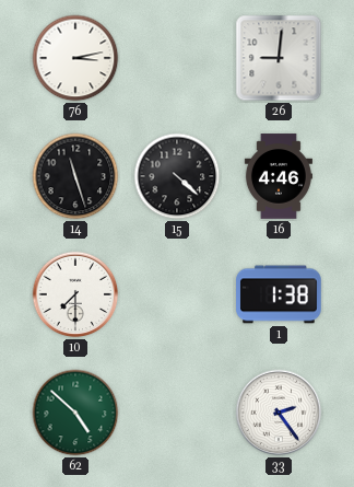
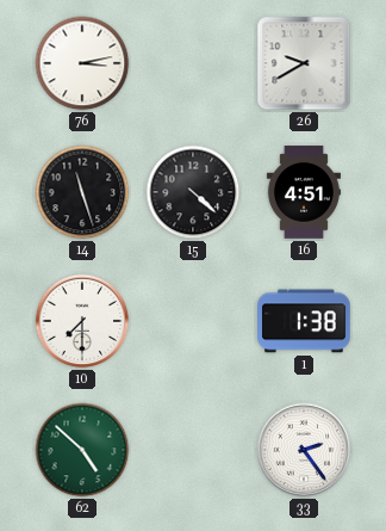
26: 9:01 -> 9:40
16: 4:46 -> 4:51
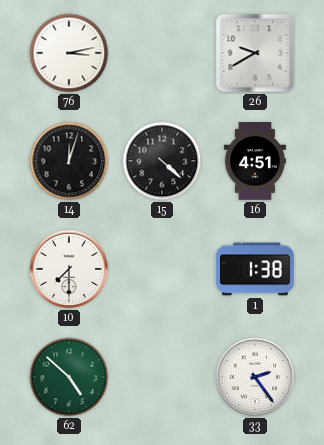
14: 11:27 -> 12:03
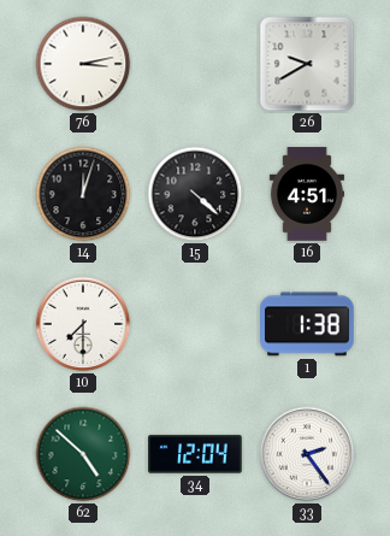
34: none -> 12:04
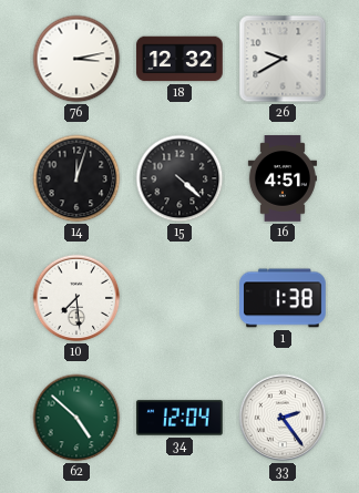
18: none -> 12:32
10: 7:30 -> 7:29
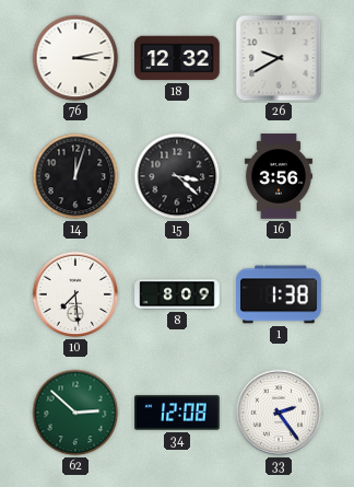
15: 4:22 -> 3:22
16: 4:51 -> 3:56
8: none -> 8:09
62: 4:52 -> 2:52
34: 12:04 -> 12:08
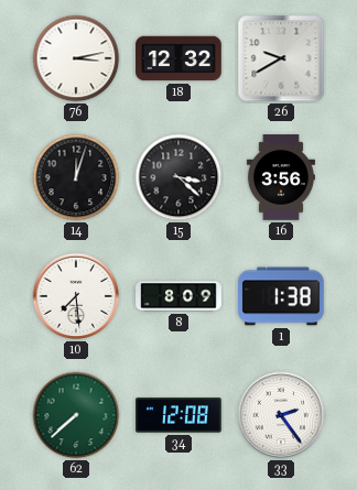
62: 2:52 -> 7:38
